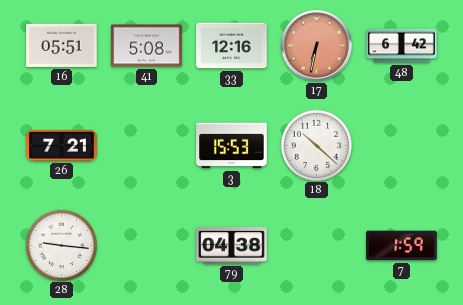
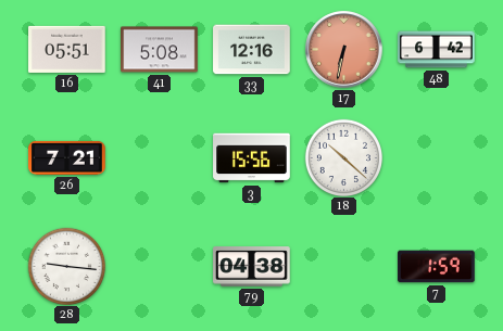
3: 15:53 -> 15:56
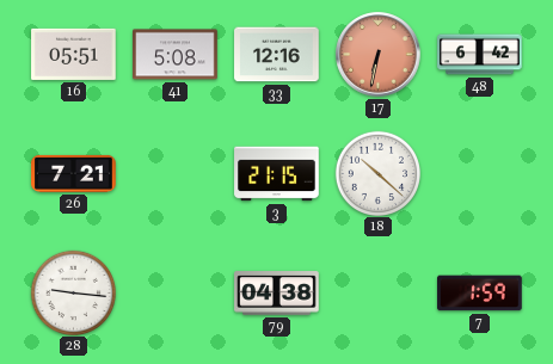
3: 15:56 -> 21:15
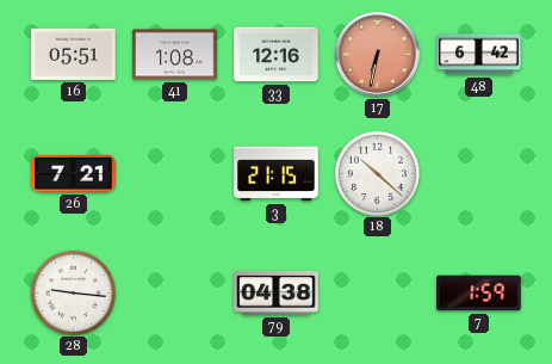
41: 5:08 -> 1:08
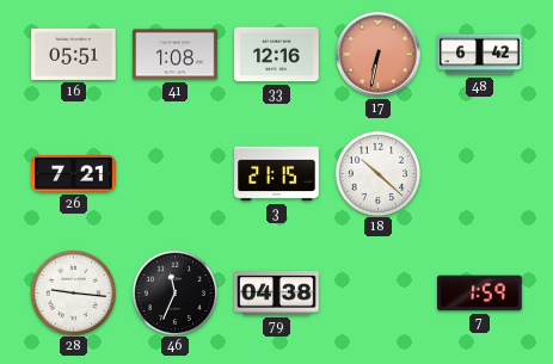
46: none -> 11:34
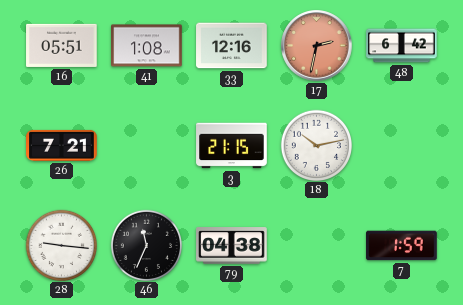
17: 6:32 -> 2:32
18: 10:22 -> 10:13
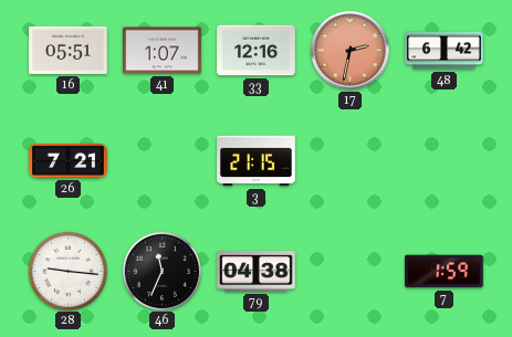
41: 1:08 -> 1:07
18: 10:13 -> none
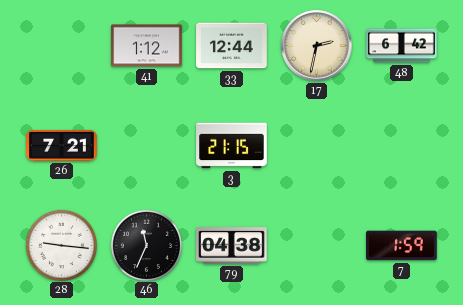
16: 05:51 -> none
41: 1:07 -> 1:12
33: 12:16 -> 12:44
17 dial: salmon -> cream
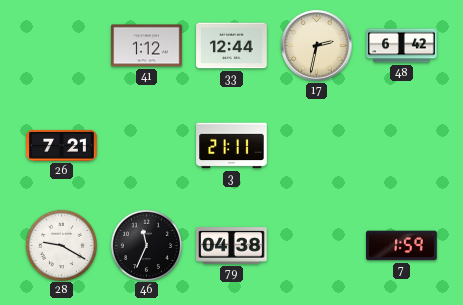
3: 21:15 -> 21:11
28: 9:16 -> 9:20
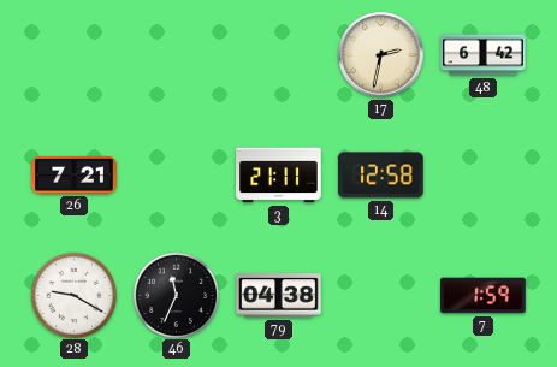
41: 1:12 -> none
33: 12:44 -> none
14: none -> 12:58
